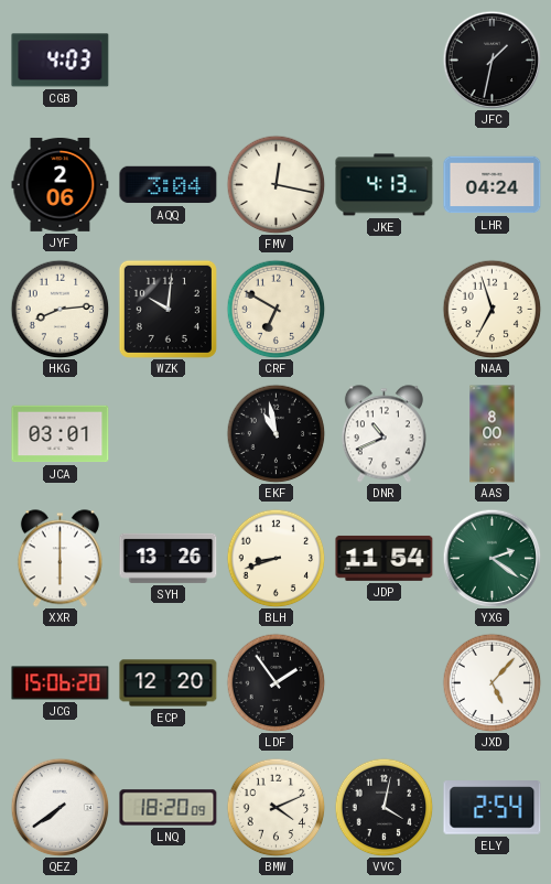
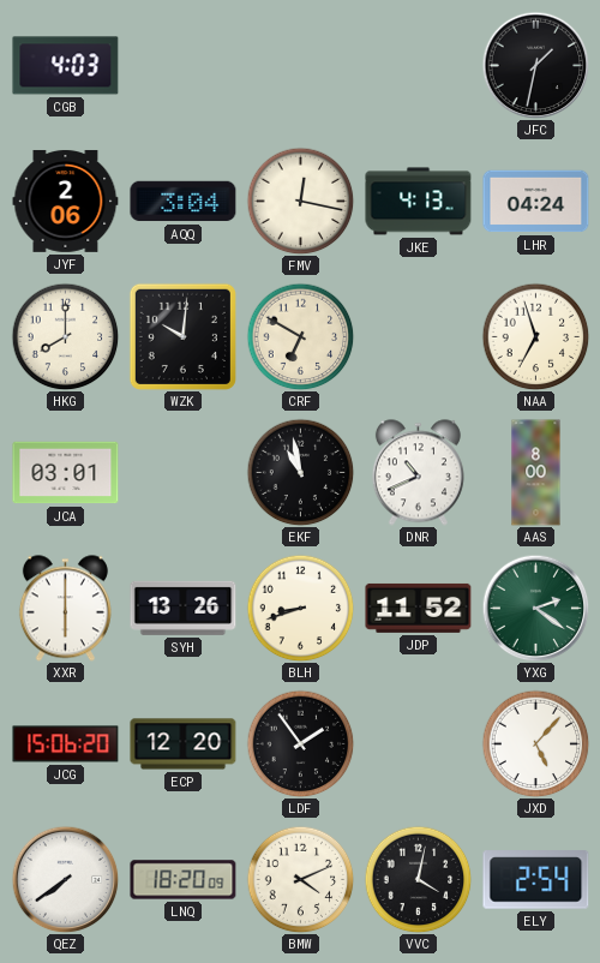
HKG: 8:14 -> 8:00
JDP: 11:54 -> 11:52
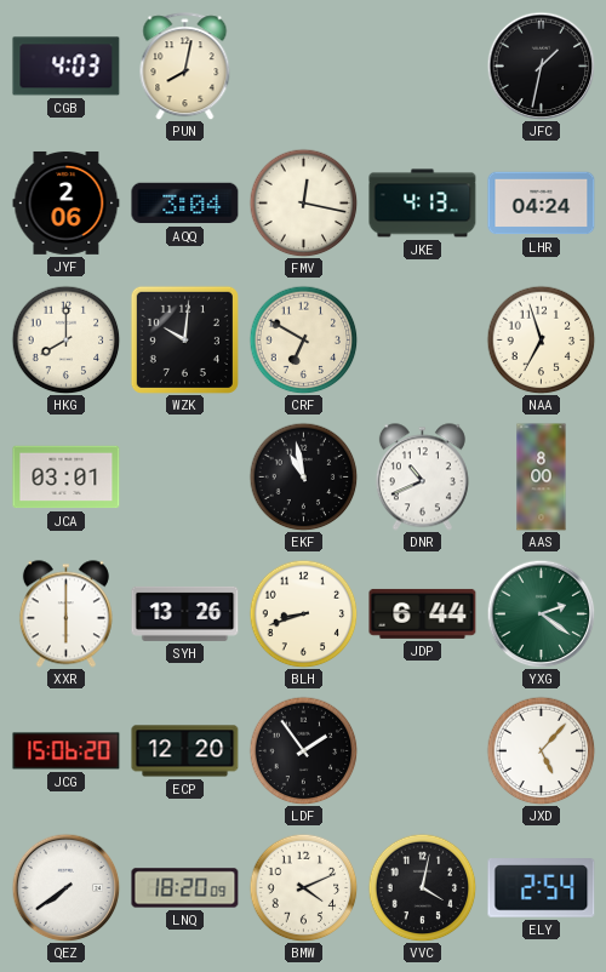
PUN: none -> 8:02
JDP: 11:52 -> 6:44
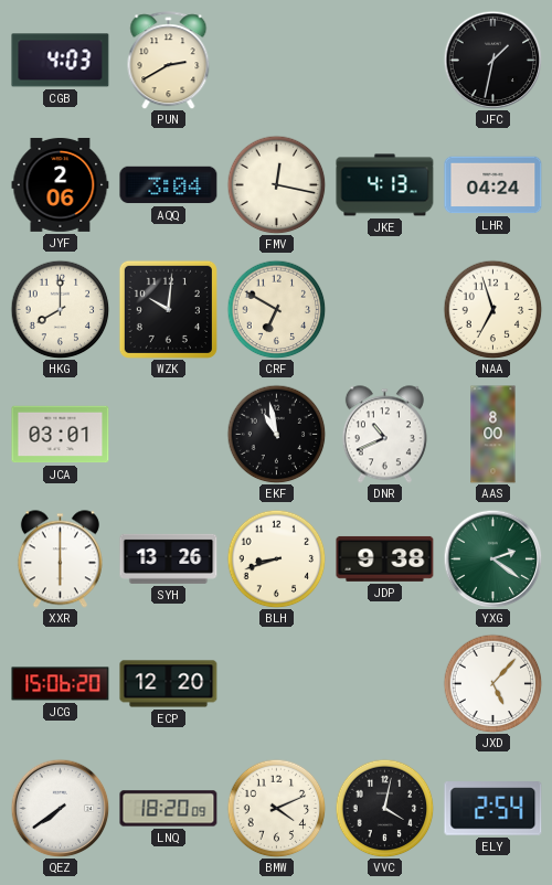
PUN: 8:02 -> 2:40
JDP: 6:44 -> 9:38
LDF: 1:54 -> none
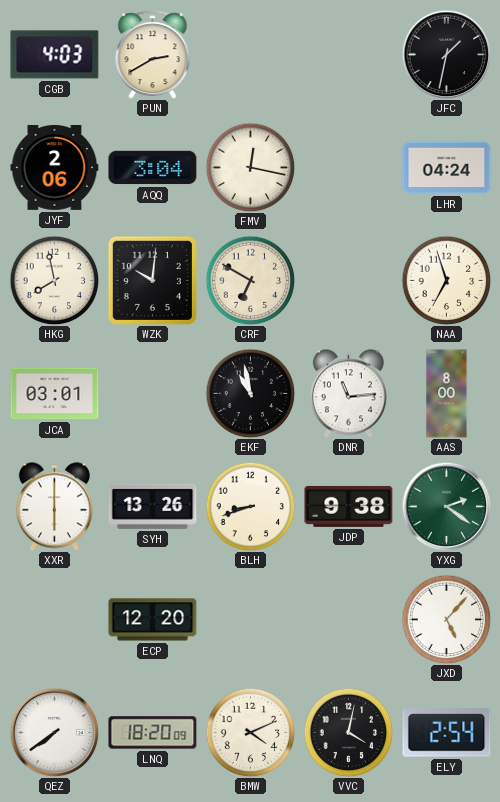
JKE: 4:13 -> none
HKG: 8:00 -> 7:58
DNR: 10:41 -> 11:14
JCG: 15:06 -> none
